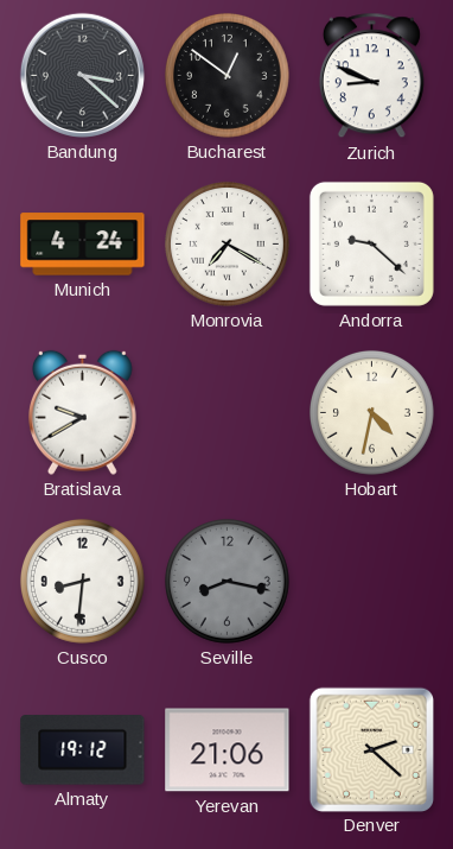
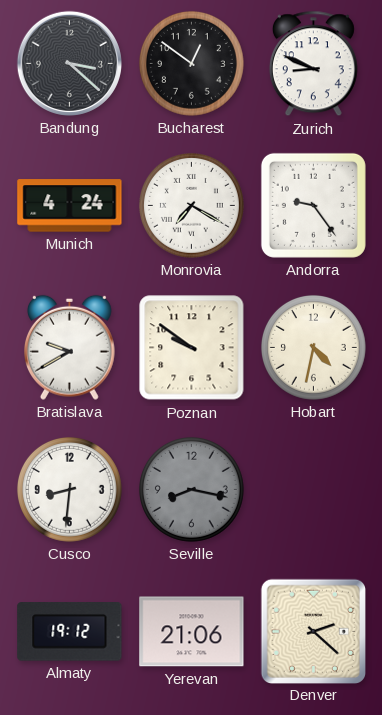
Andorra: 9:22 -> 9:24
Poznan: none -> 9:51
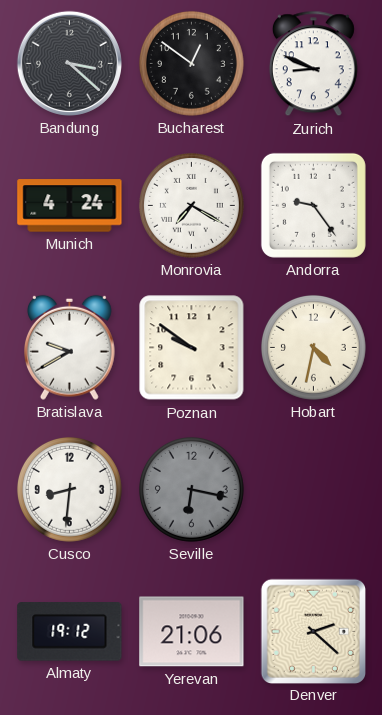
Seville: 8:17 -> 6:17
